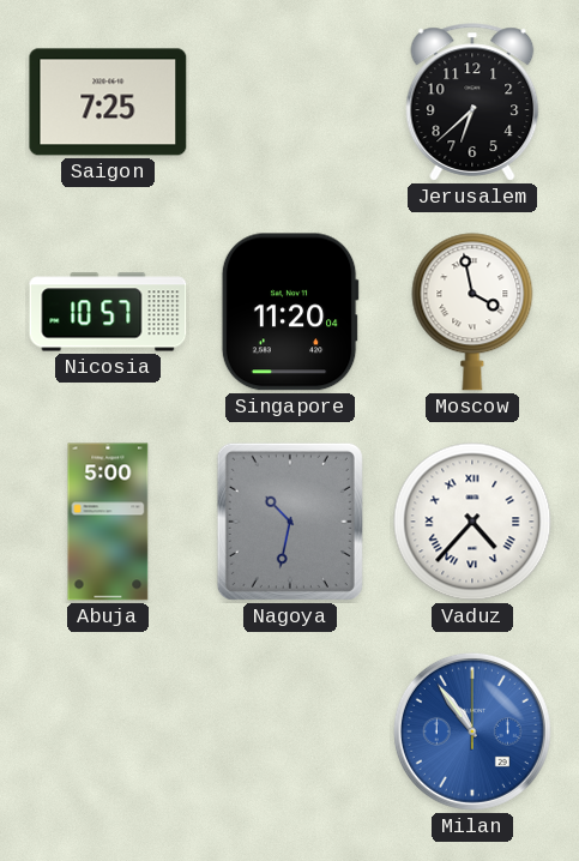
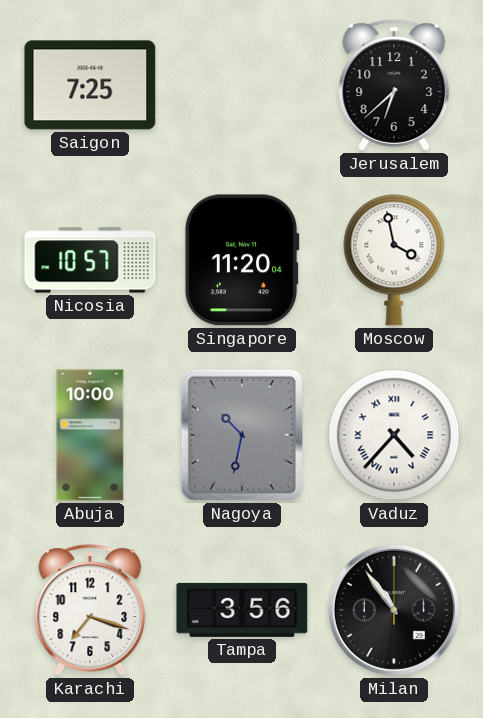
Abuja: 5:00 -> 10:00
Karachi: none -> 7:18
Tampa: none -> 3:56
Milan dial: blue -> black
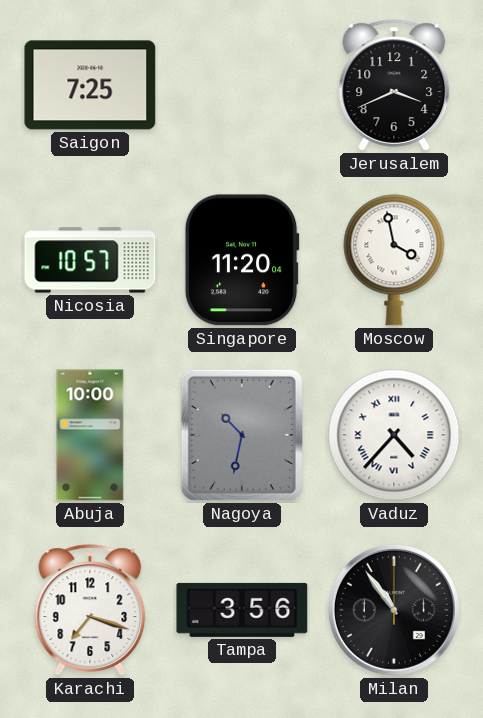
Jerusalem: 6:38 -> 3:41
